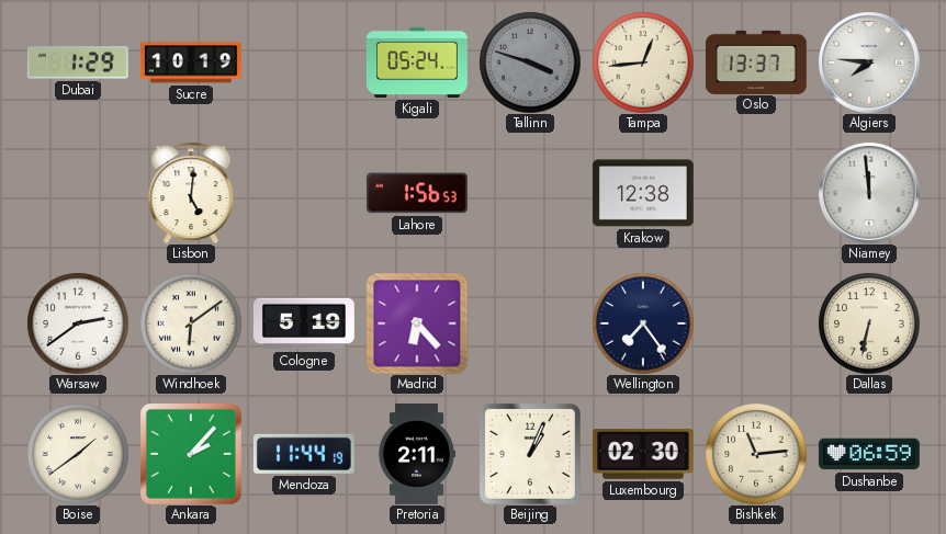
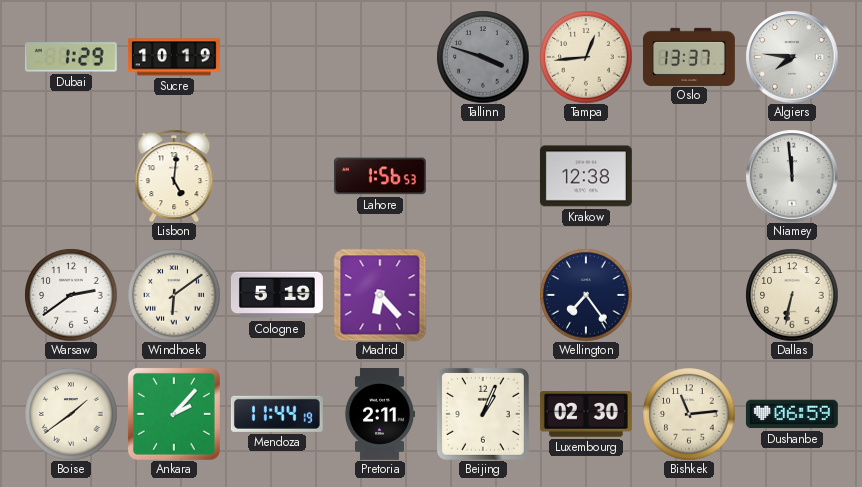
Kigali: 05:24 -> none
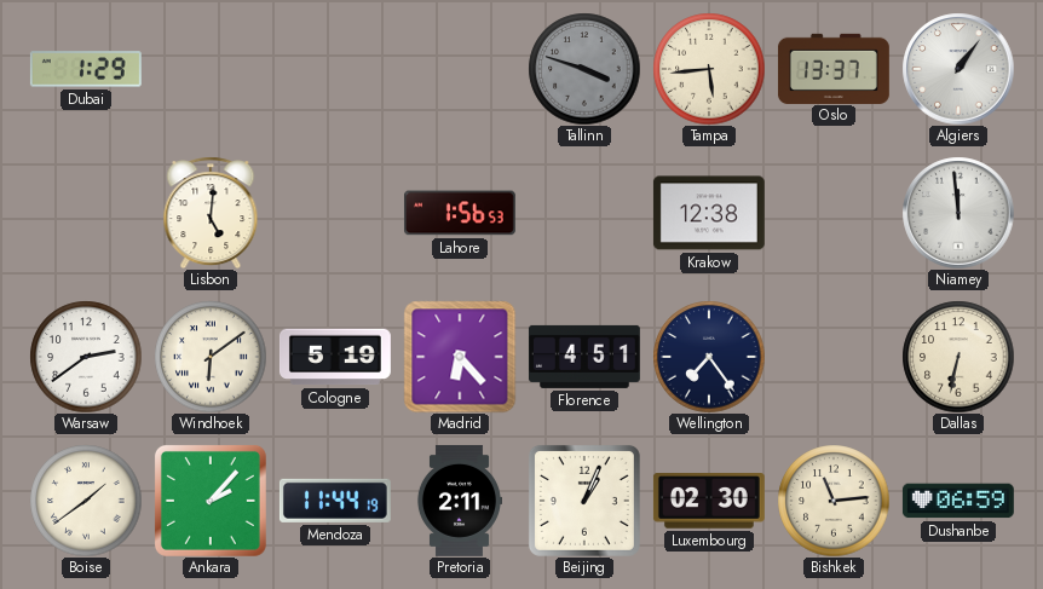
Sucre: 10:19 -> none
Tampa: 12:44 -> 5:44
Algiers: 7:46 -> 1:06
Florence: none -> 4:51
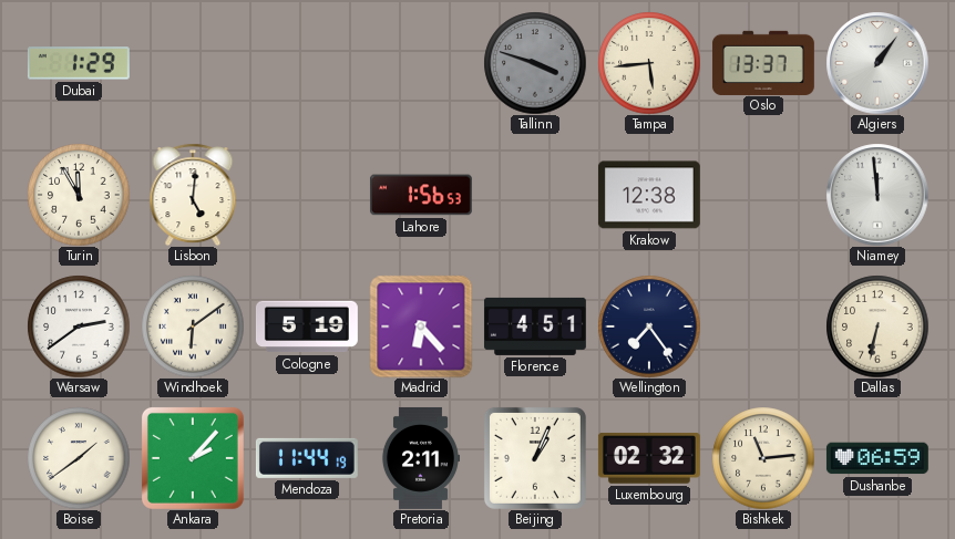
Turin: none -> 11:55
Luxembourg: 02:30 -> 02:32
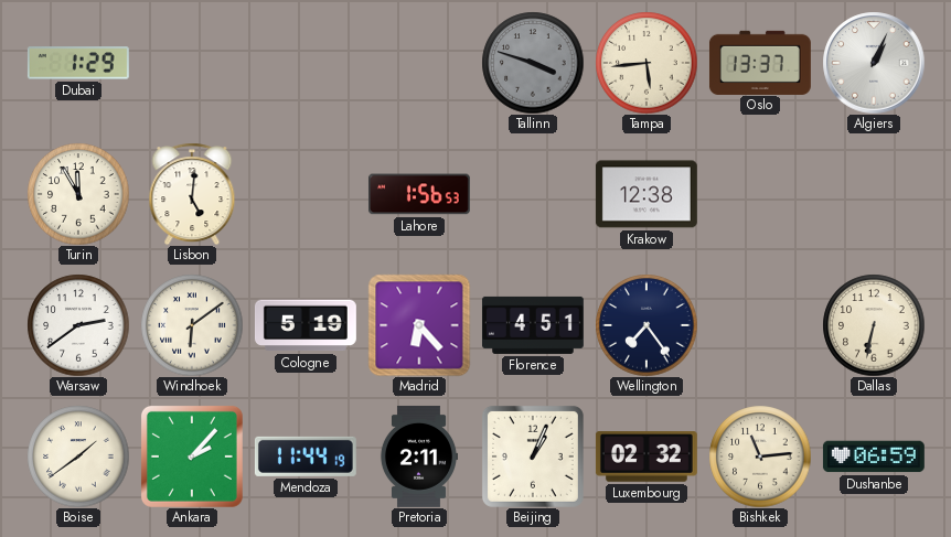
Algiers: 1:06 -> 1:04
Niamey: 11:59 -> none
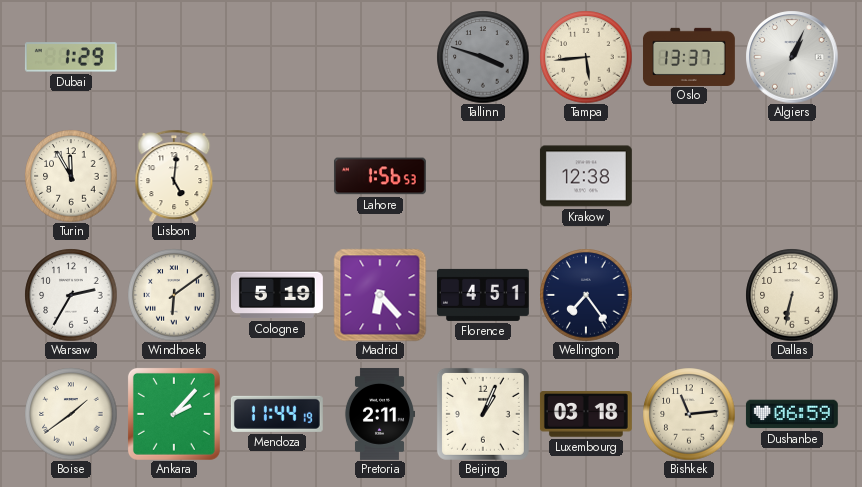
Warsaw: 2:39 -> 2:35
Luxembourg: 02:32 -> 03:18
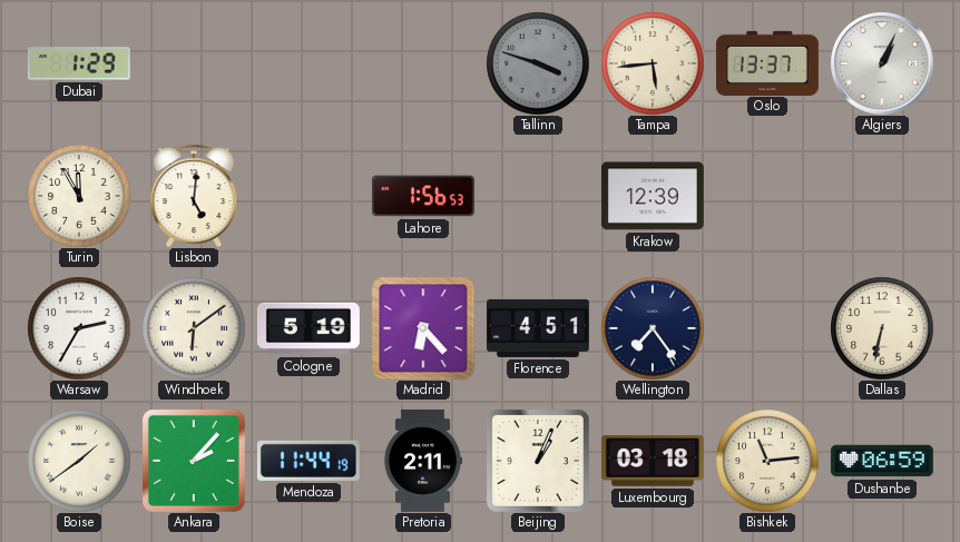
Krakow: 12:38 -> 12:39
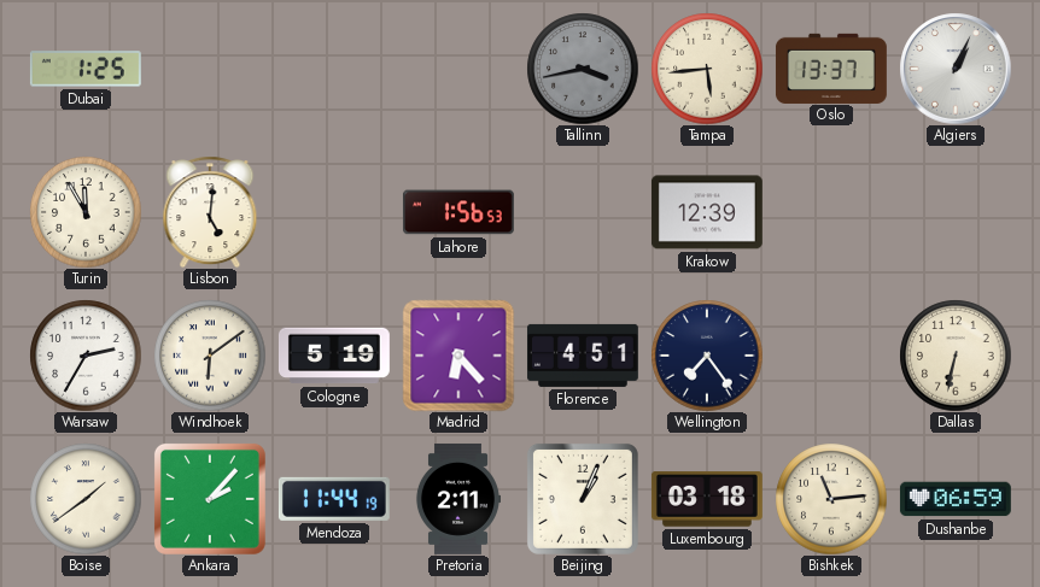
Dubai: 1:29 -> 1:25
Tallinn: 3:48 -> 3:43
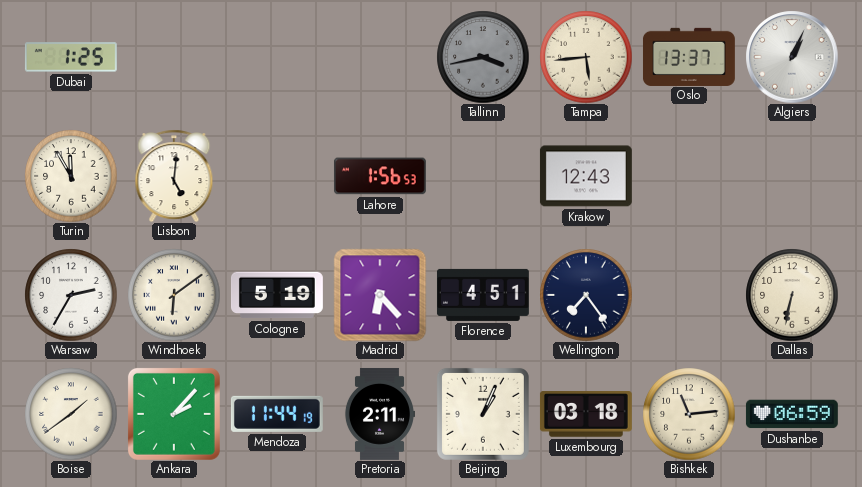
Krakow: 12:39 -> 12:43
